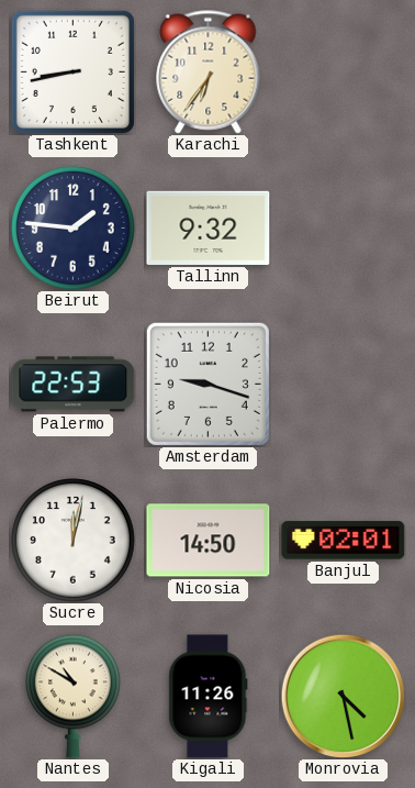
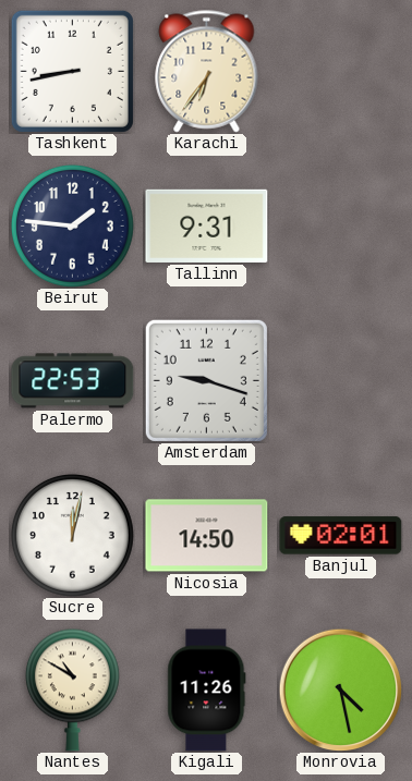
Tallinn: 9:32 -> 9:31
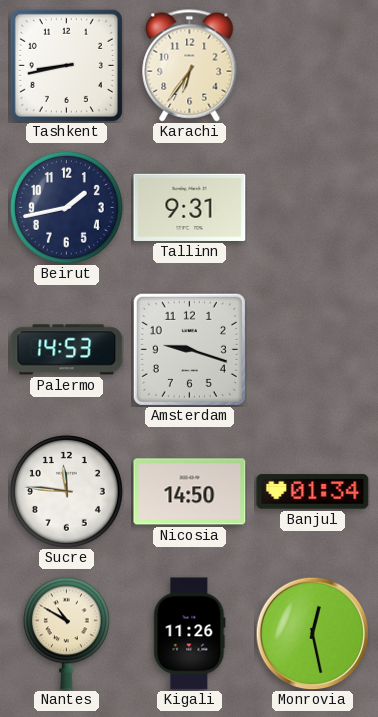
Beirut: 1:46 -> 1:43
Palermo: 22:53 -> 14:53
Sucre: 12:02 -> 11:46
Banjul: 02:01 -> 01:34
Monrovia: 4:28 -> 12:28
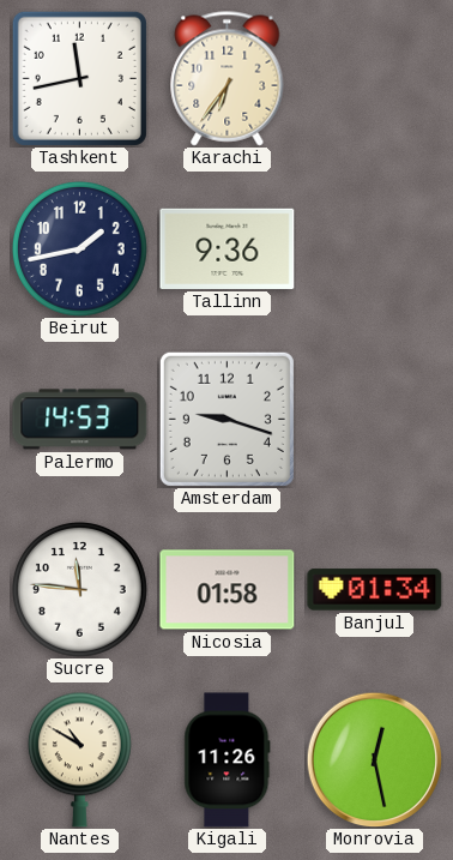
Tashkent: 8:43 -> 11:43
Tallinn: 9:31 -> 9:36
Nicosia: 14:50 -> 01:58
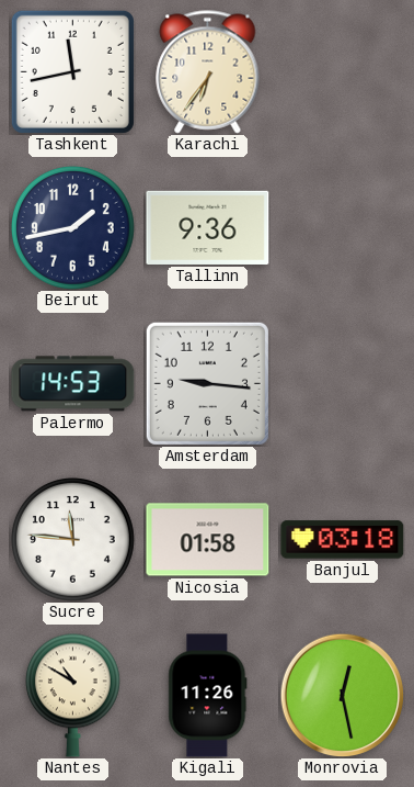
Amsterdam: 9:18 -> 9:16
Banjul: 01:34 -> 03:18
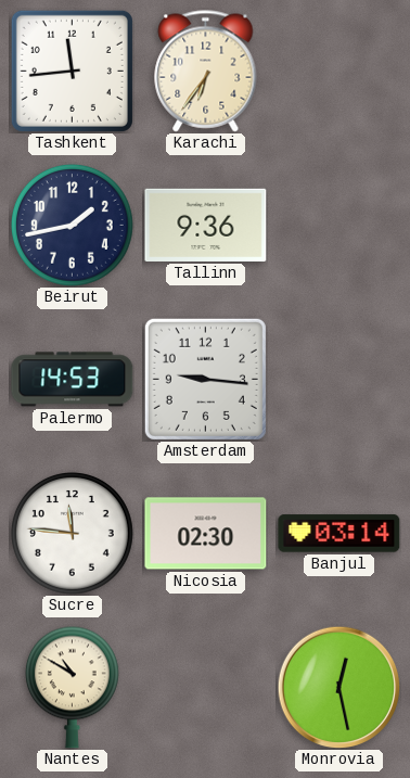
Tashkent: 11:43 -> 11:44
Nicosia: 01:58 -> 02:30
Banjul: 03:18 -> 03:14
Kigali: 11:26 -> none
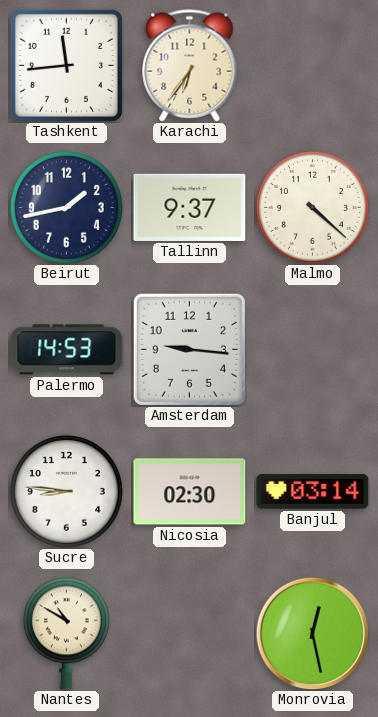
Tallinn: 9:36 -> 9:37
Malmo: none -> 4:22
Sucre: 11:46 -> 8:46
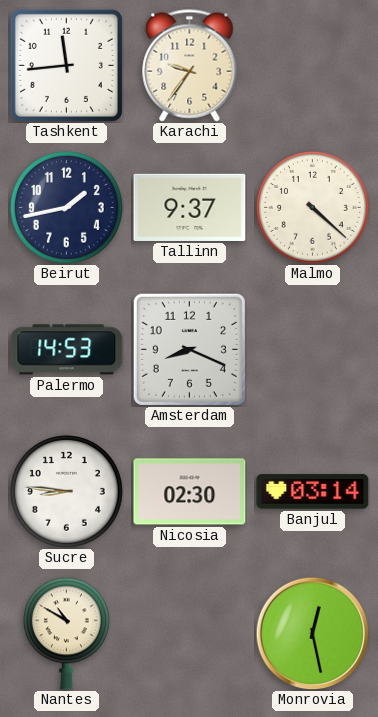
Karachi: 6:36 -> 9:36
Amsterdam: 9:16 -> 8:19
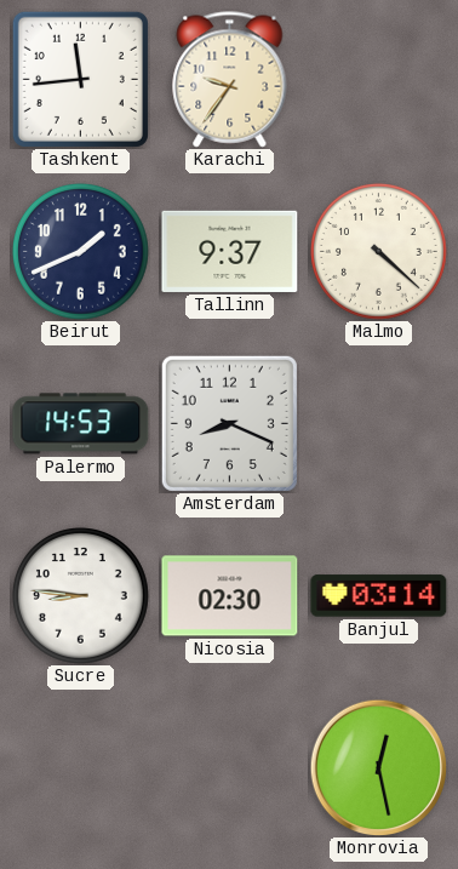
Beirut: 1:43 -> 1:41
Nantes: 10:50 -> none
